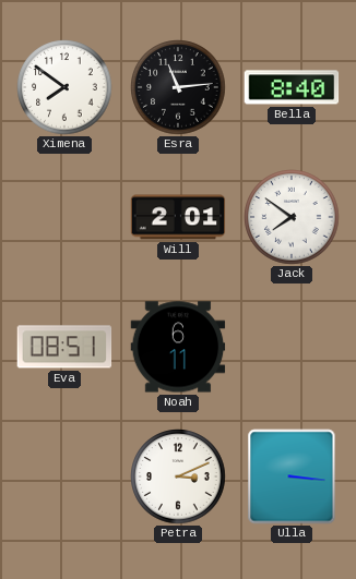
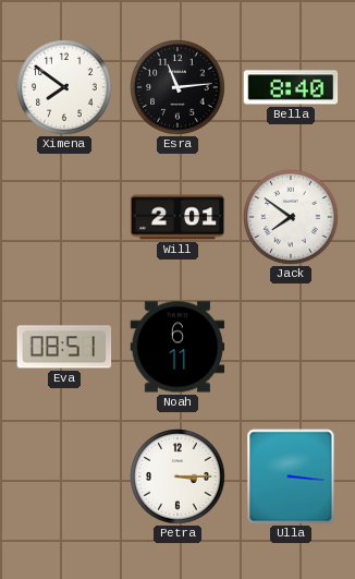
Petra: 3:11 -> 3:15
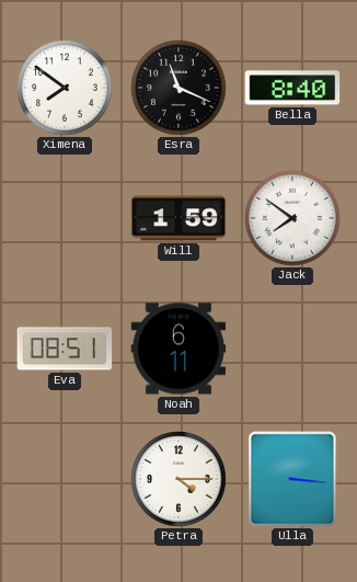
Esra: 11:14 -> 11:19
Will: 2:01 -> 1:59
Petra: 3:15 -> 4:15
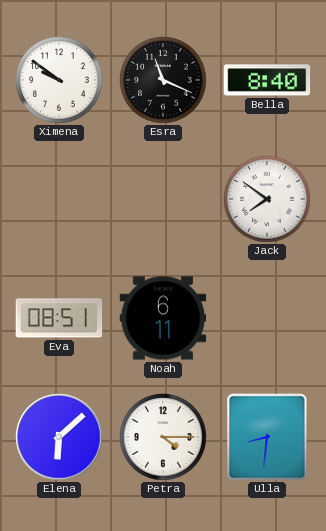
Ximena: 7:51 -> 9:51
Will: 1:59 -> none
Elena: none -> 6:08
Ulla: 3:16 -> 8:31
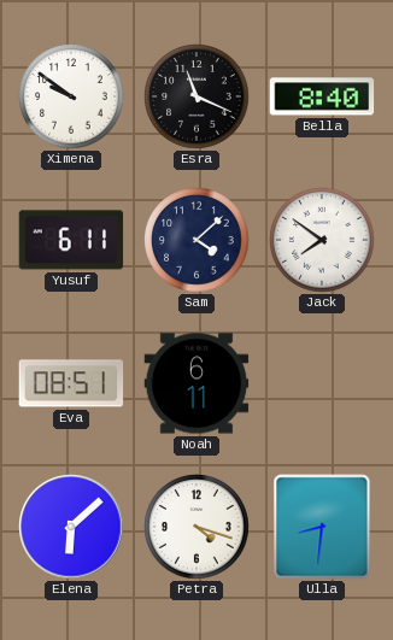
Yusuf: none -> 6:11
Sam: none -> 4:08
Petra: 4:15 -> 4:18
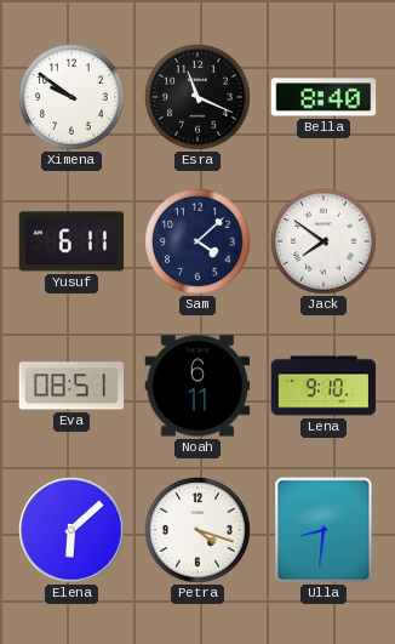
Lena: none -> 9:10
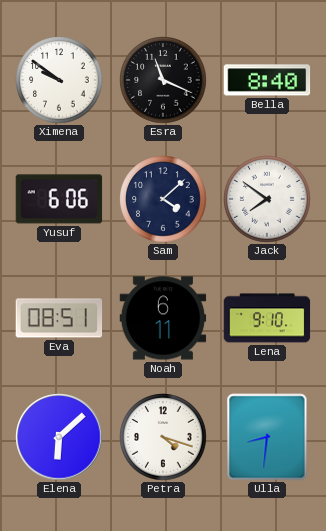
Yusuf: 6:11 -> 6:06
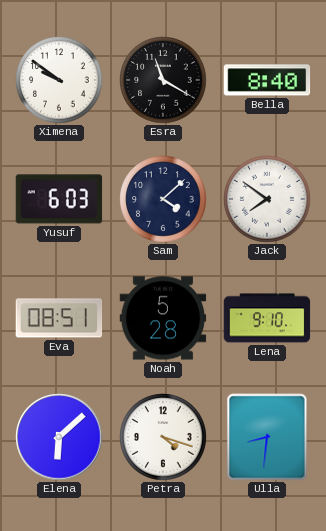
Esra: 11:19 -> 11:20
Yusuf: 6:06 -> 6:03
Noah: 6:11 -> 5:28
